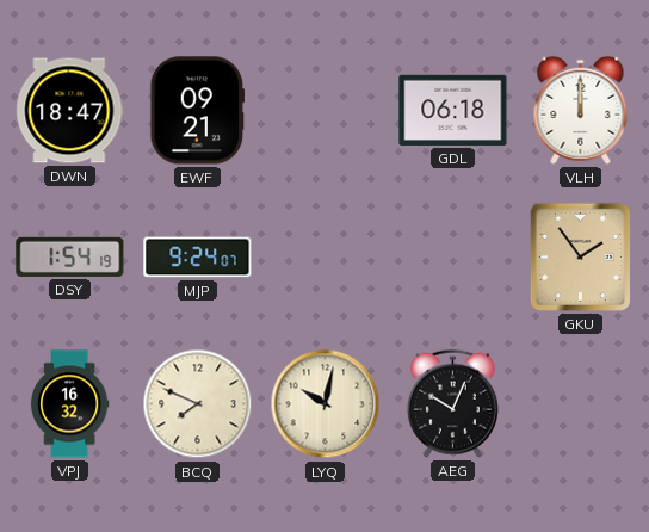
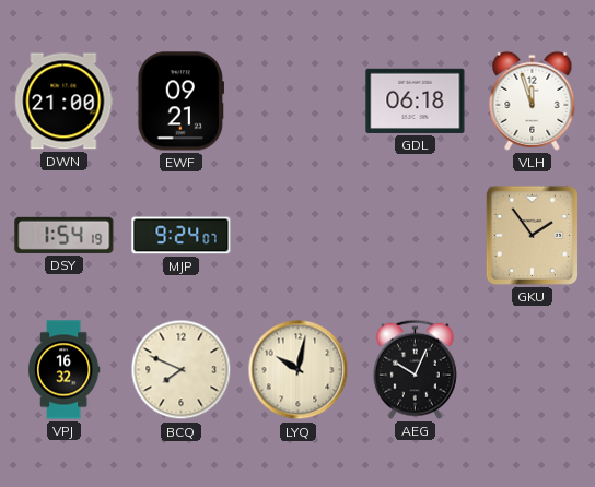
DWN: 18:47 -> 21:00
VLH: 12:00 -> 11:57
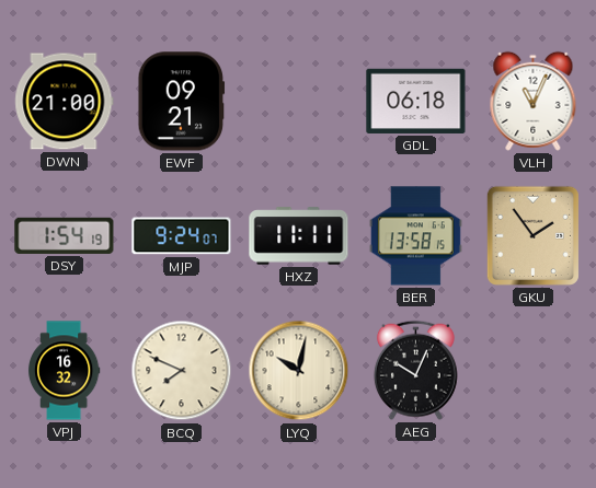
VLH: 11:57 -> 11:04
HXZ: none -> 11:11
BER: none -> 13:58
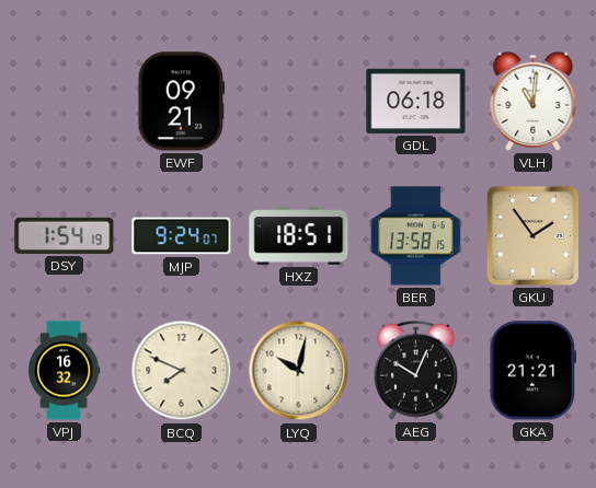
DWN: 21:00 -> none
VLH: 11:04 -> 11:01
HXZ: 11:11 -> 18:51
GKA: none -> 21:21
